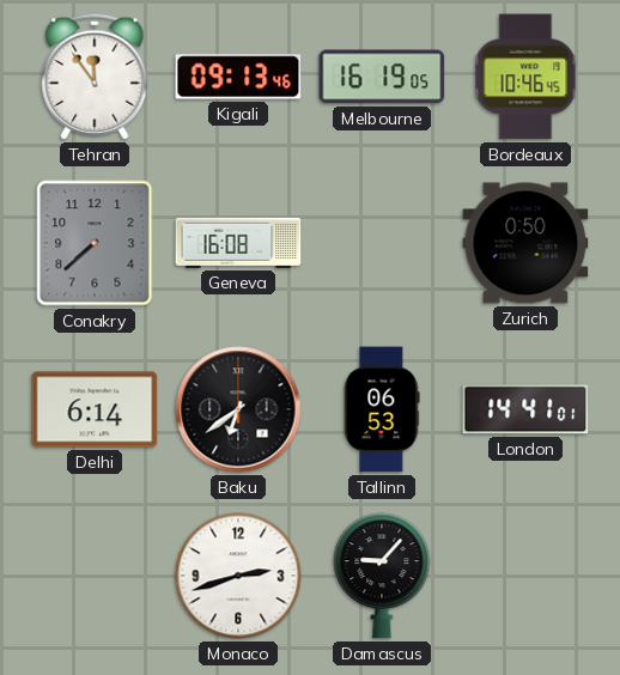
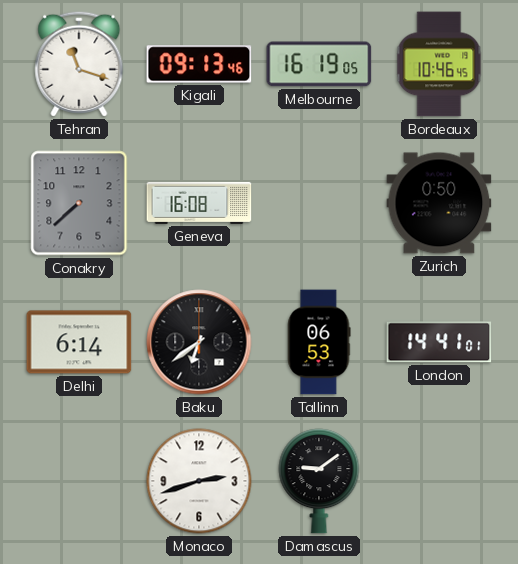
Tehran: 11:54 -> 11:18
Damascus: 9:07 -> 9:09
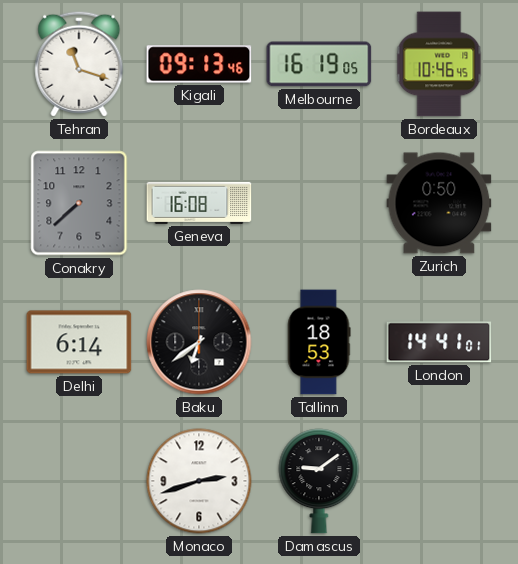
Tallinn: 06:53 -> 18:53
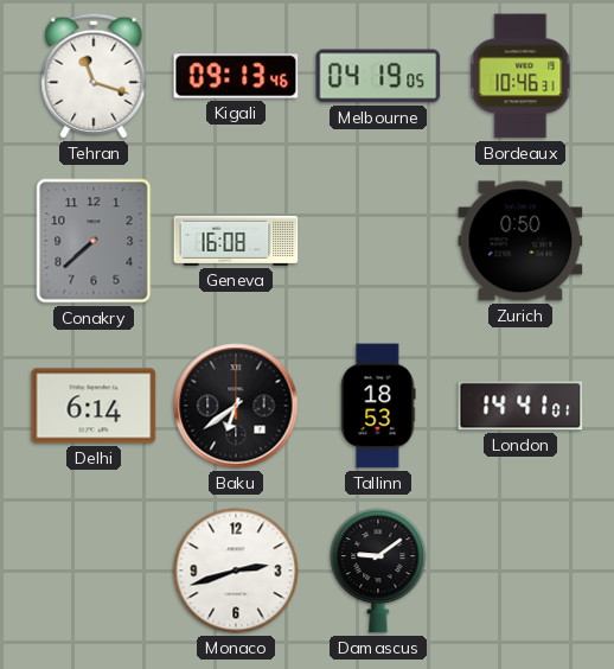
Melbourne: 16:19 -> 04:19
Bordeaux: 10:46:45 -> 10:46:31
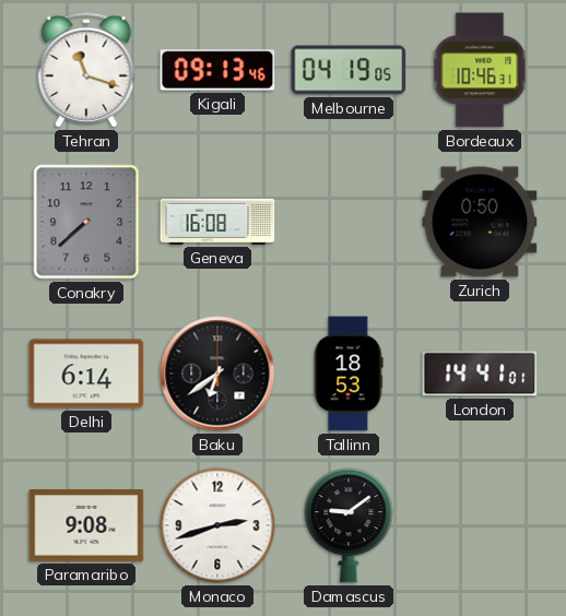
Paramaribo: none -> 9:08
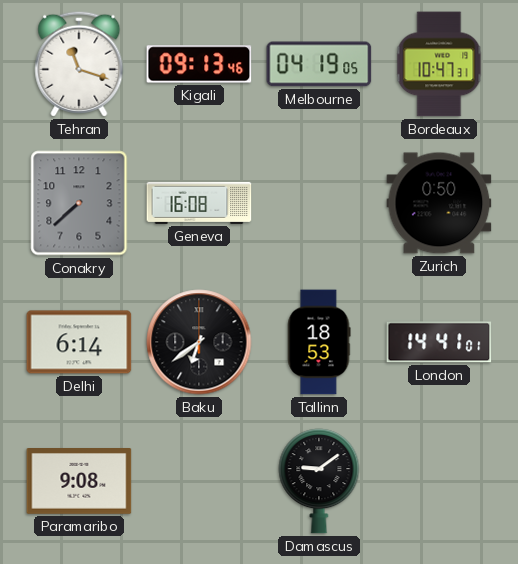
Bordeaux: 10:46 -> 10:47
Monaco: 2:42 -> none
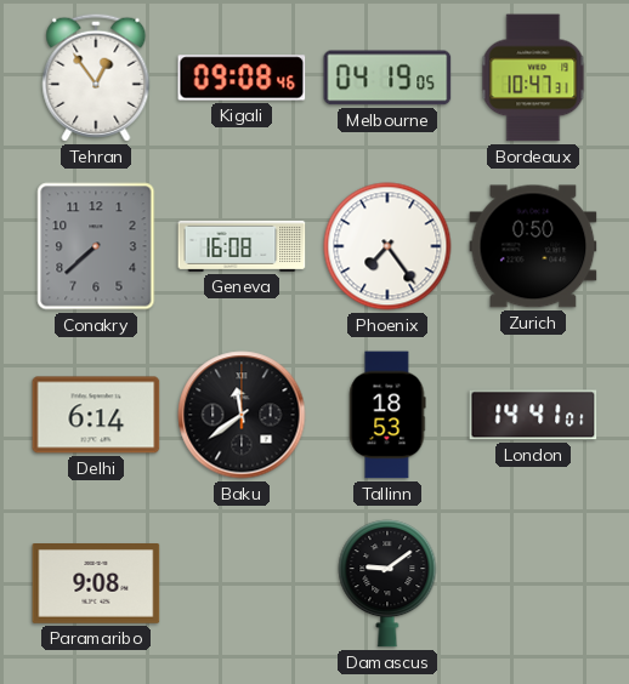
Tehran: 11:18 -> 12:54
Kigali: 09:13 -> 09:08
Phoenix: none -> 7:24
Baku: 6:39 -> 11:39
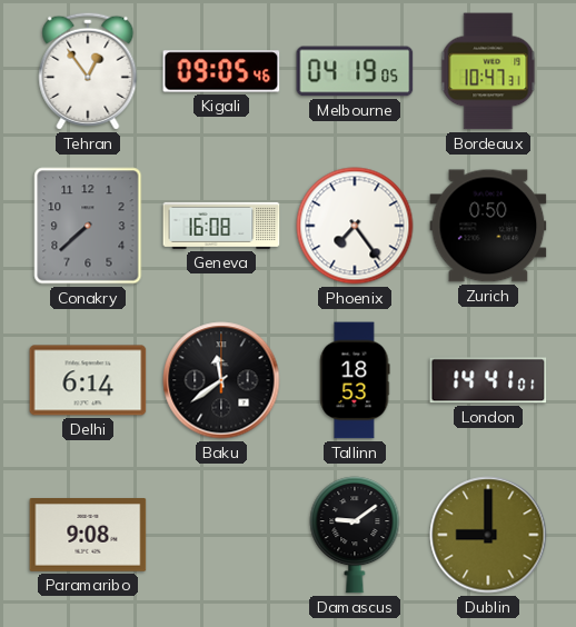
Kigali: 09:08 -> 09:05
Dublin: none -> 9:00
